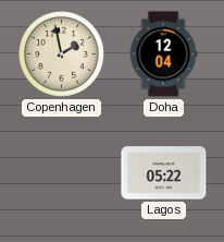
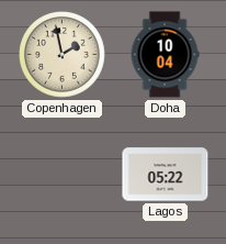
Doha: 12:04 -> 10:04
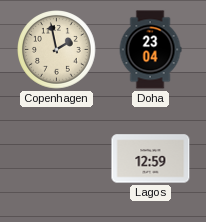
Doha: 10:04 -> 23:04
Lagos: 05:22 -> 12:59
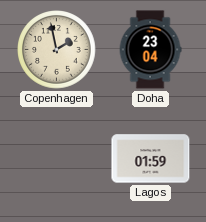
Lagos: 12:59 -> 01:59
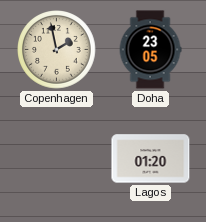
Doha: 23:04 -> 23:05
Lagos: 01:59 -> 01:20
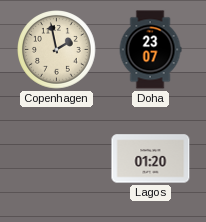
Doha: 23:05 -> 23:07
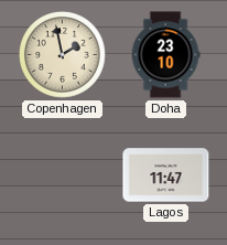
Doha: 23:07 -> 23:10
Lagos: 01:20 -> 11:47
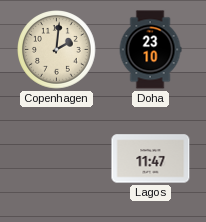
Copenhagen: 1:58 -> 2:01
